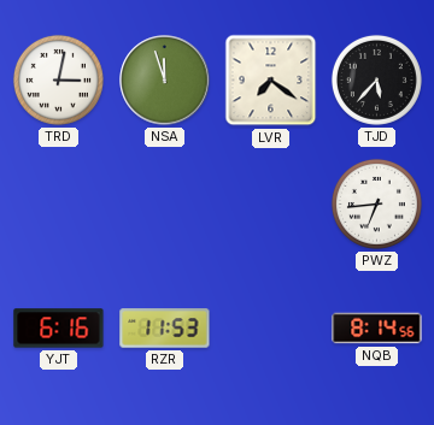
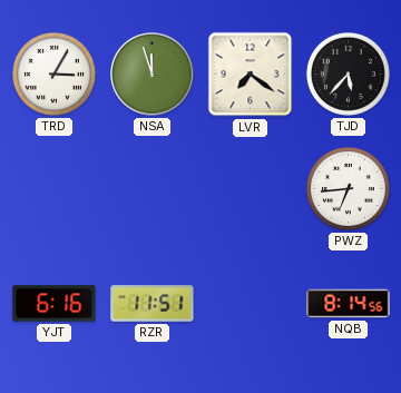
TRD: 3:02 -> 3:05
RZR: 11:53 -> 11:51
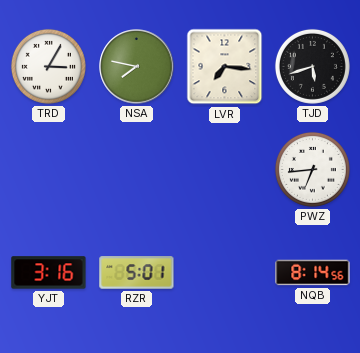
NSA: 11:57 -> 7:47
LVR: 7:21 -> 7:16
TJD: 5:37 -> 5:42
YJT: 6:16 -> 3:16
RZR: 11:51 -> 5:01
